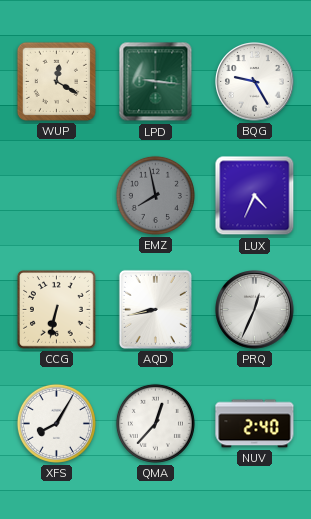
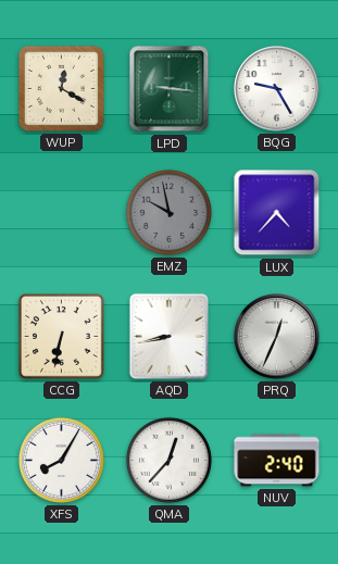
EMZ: 7:58 -> 9:58
LUX: 4:34 -> 4:37
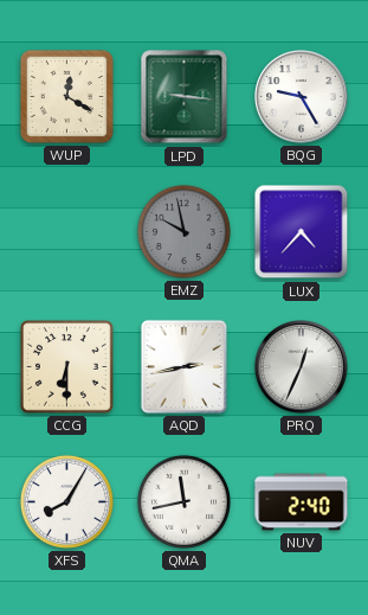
CCG: 6:32 -> 6:30
AQD: 8:43 -> 2:43
QMA: 12:37 -> 11:43
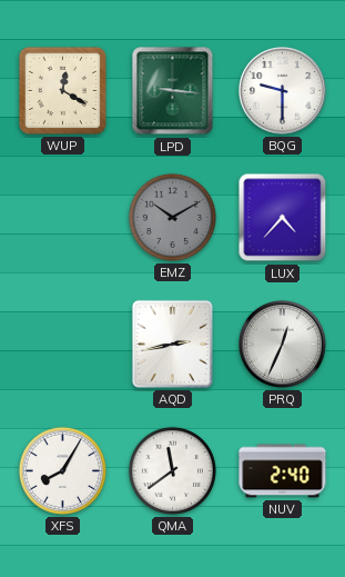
BQG: 9:25 -> 9:30
EMZ: 9:58 -> 10:10
CCG: 6:30 -> none
QMA: 11:43 -> 11:39
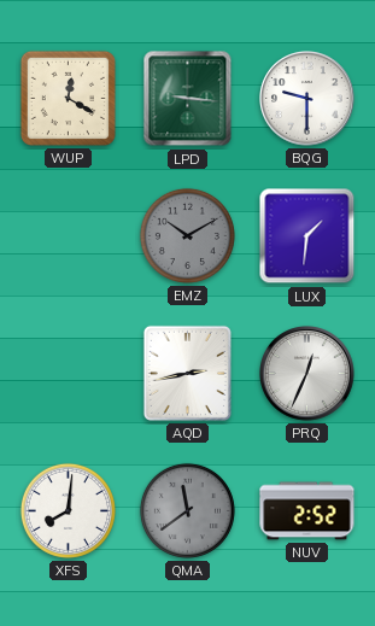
LUX: 4:37 -> 1:31
XFS: 8:05 -> 8:01
QMA dial: white -> grey
NUV: 2:40 -> 2:52
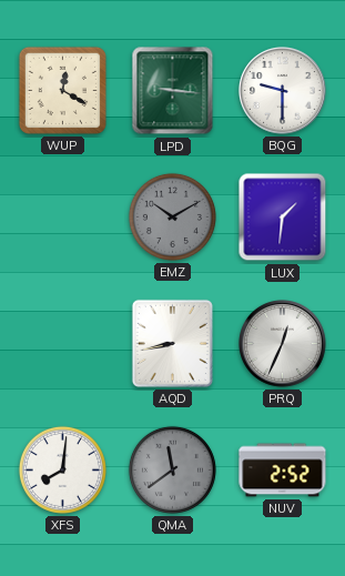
AQD: 2:43 -> 8:43
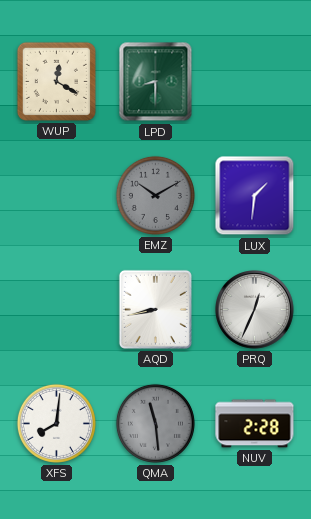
LPD: 9:16 -> 8:30
BQG: 9:30 -> none
QMA: 11:39 -> 11:29
NUV: 2:52 -> 2:28
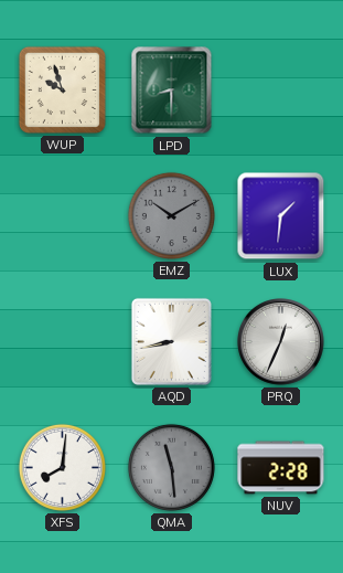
WUP: 12:20 -> 9:57
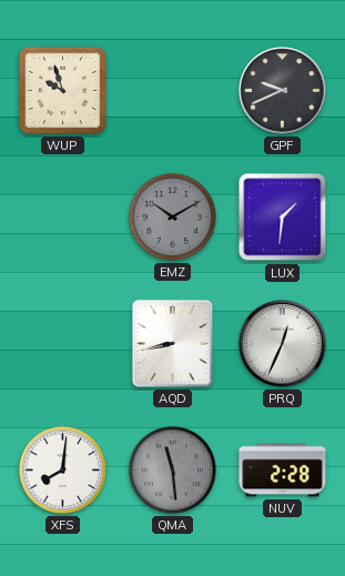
LPD: 8:30 -> none
GPF: none -> 9:41
